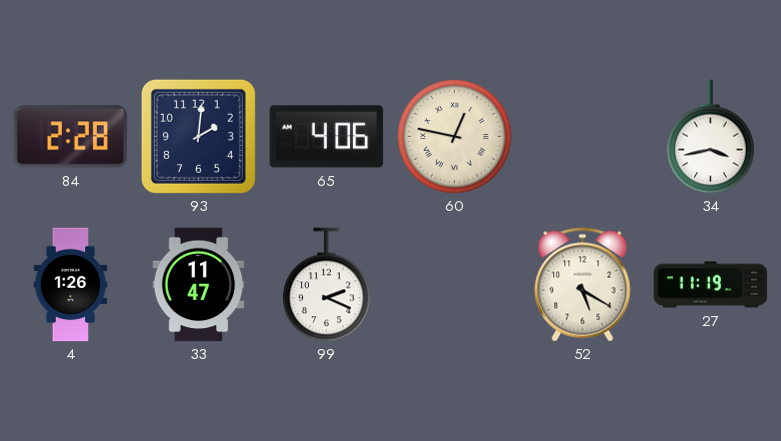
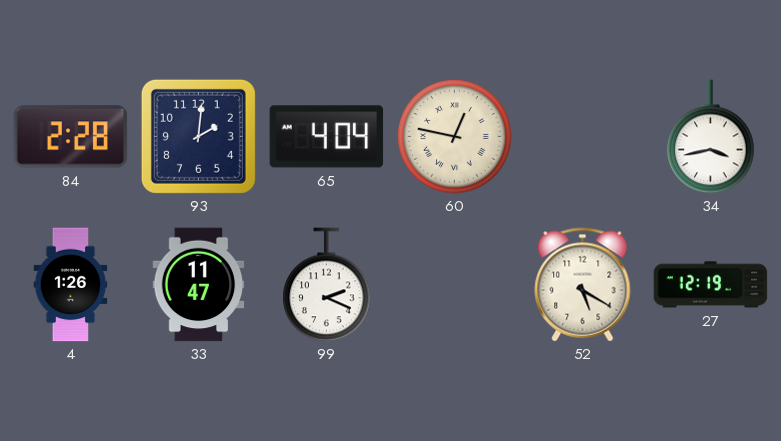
65: 4:06 -> 4:04
27: 11:19 -> 12:19
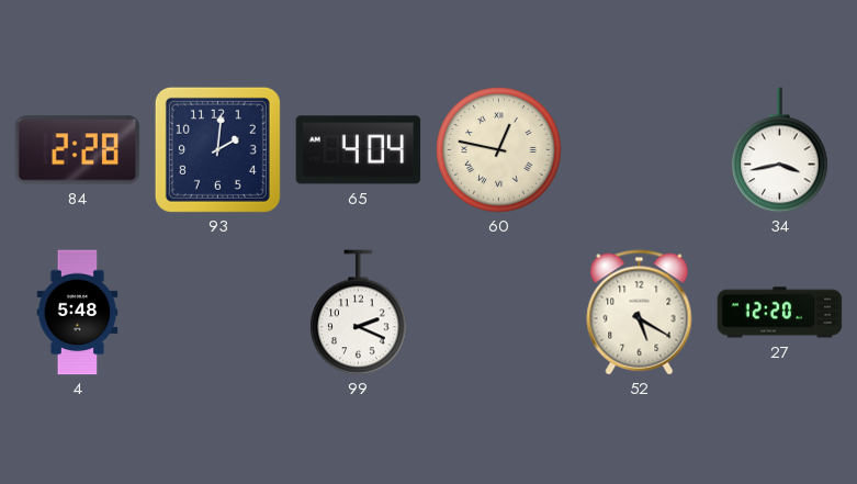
4: 1:26 -> 5:48
33: 11:47 -> none
27: 12:19 -> 12:20
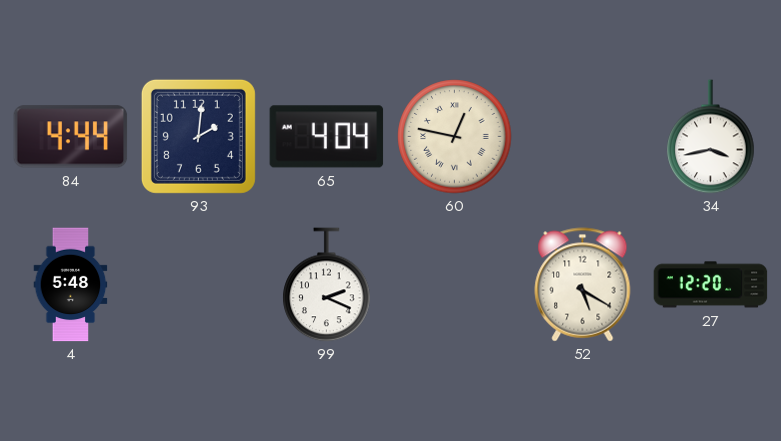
84: 2:28 -> 4:44
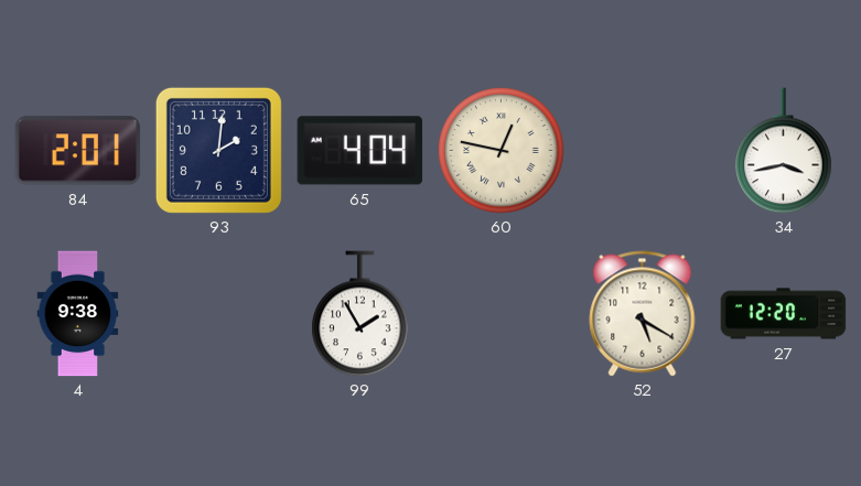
84: 4:44 -> 2:01
4: 5:48 -> 9:38
99: 2:19 -> 1:55
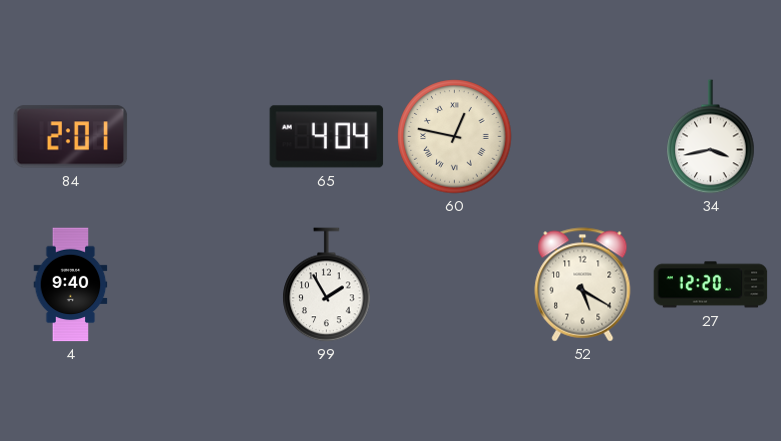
93: 2:01 -> none
4: 9:38 -> 9:40
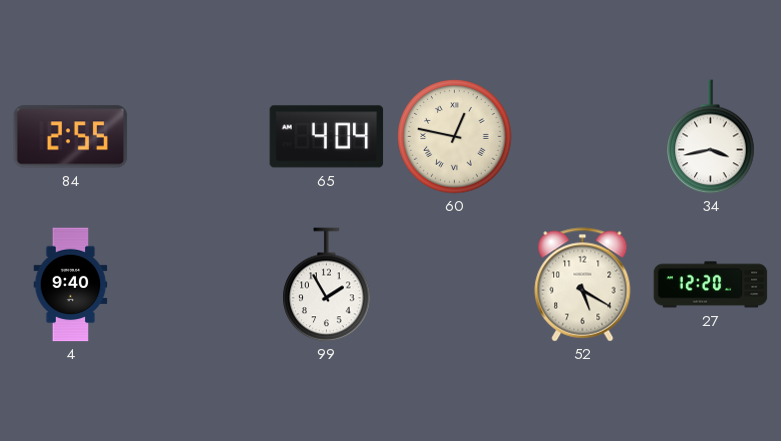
84: 2:01 -> 2:55
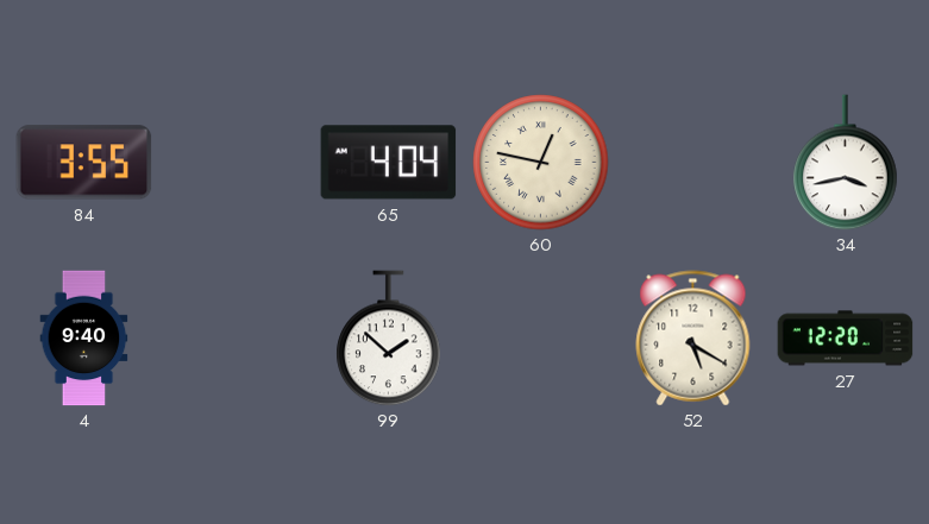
84: 2:55 -> 3:55
99: 1:55 -> 1:52
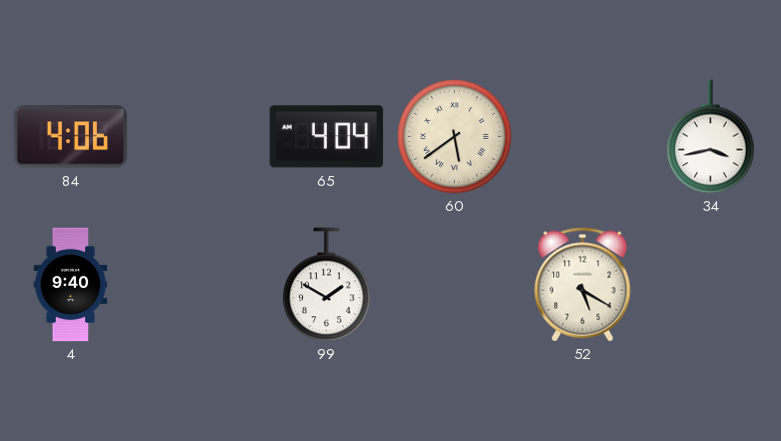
84: 3:55 -> 4:06
60: 12:47 -> 5:39
99: 1:52 -> 1:50
27: 12:20 -> none
